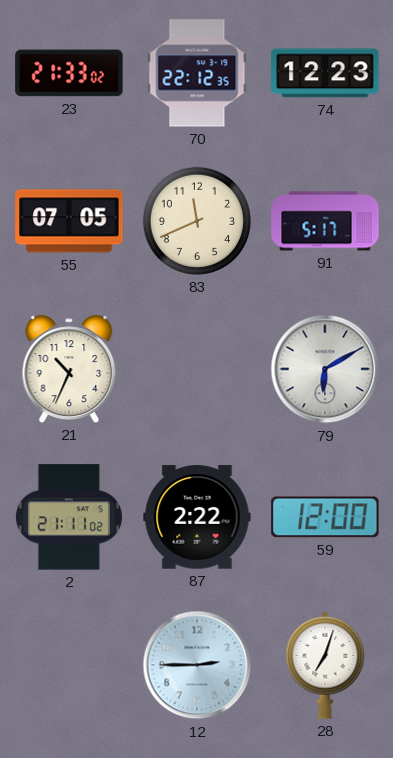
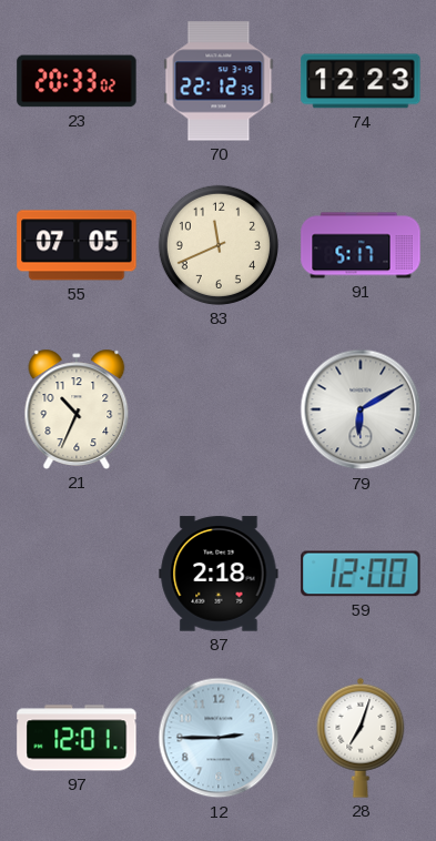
23: 21:33 -> 20:33
2: 21:11 -> none
87: 2:22 -> 2:18
97: none -> 12:01
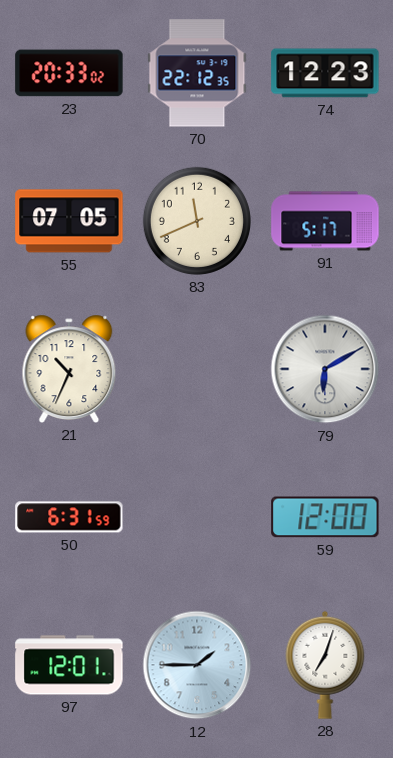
50: none -> 6:31
87: 2:18 -> none
12: 2:45 -> 1:45
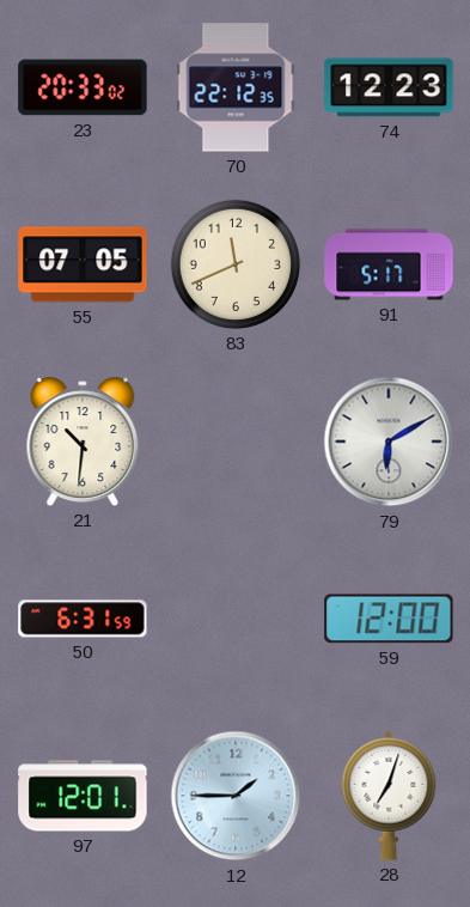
21: 10:34 -> 10:31
